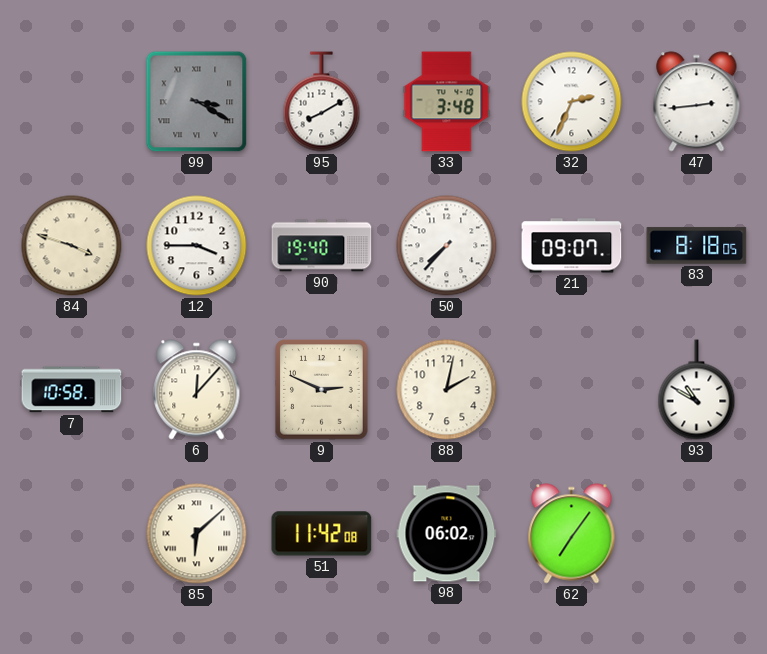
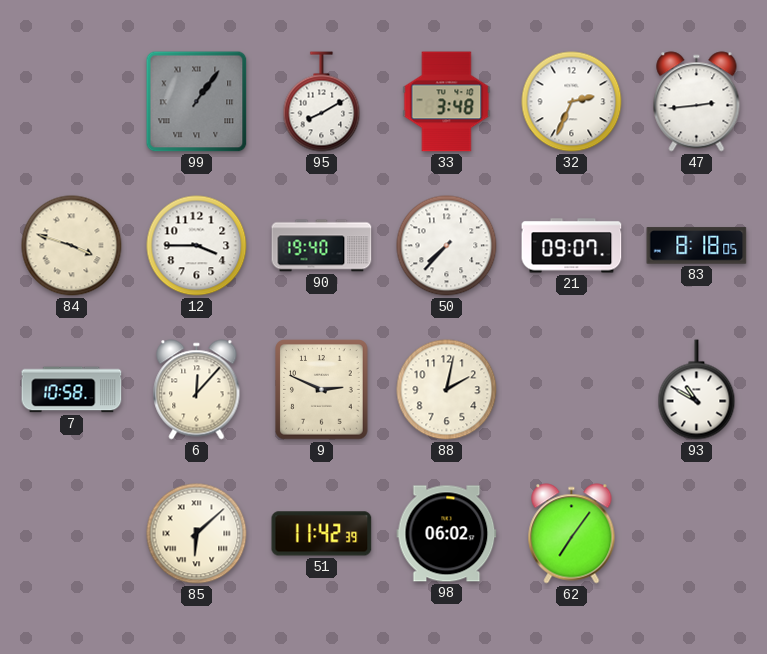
99: 3:20 -> 1:06
51: 11:42:08 -> 11:42:39
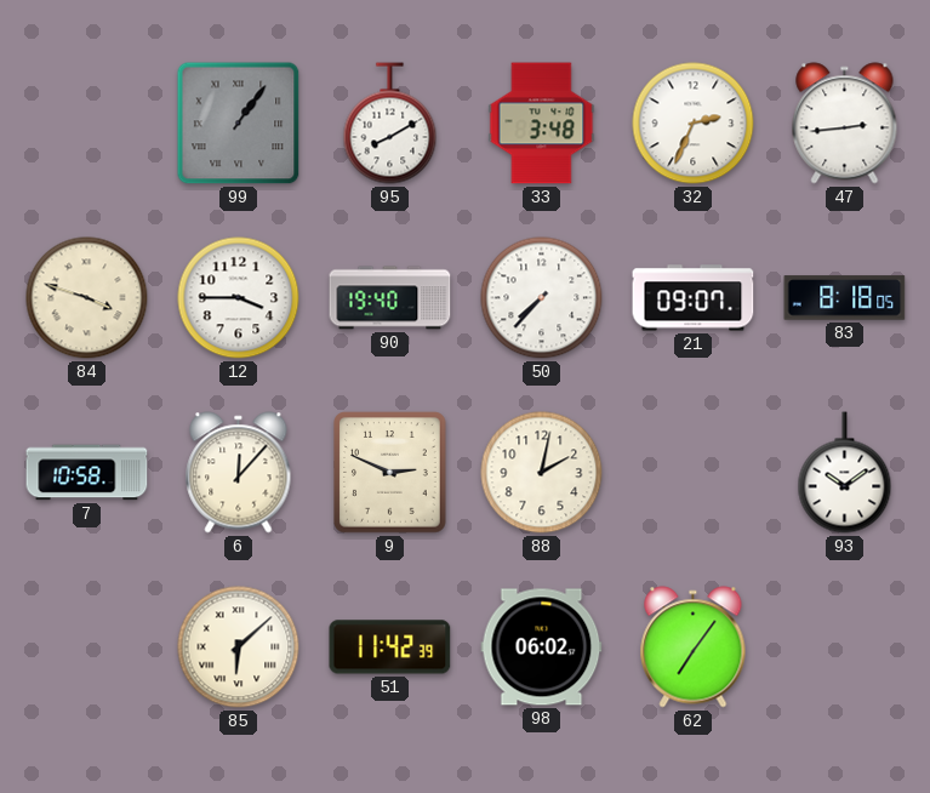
93: 10:50 -> 10:09
